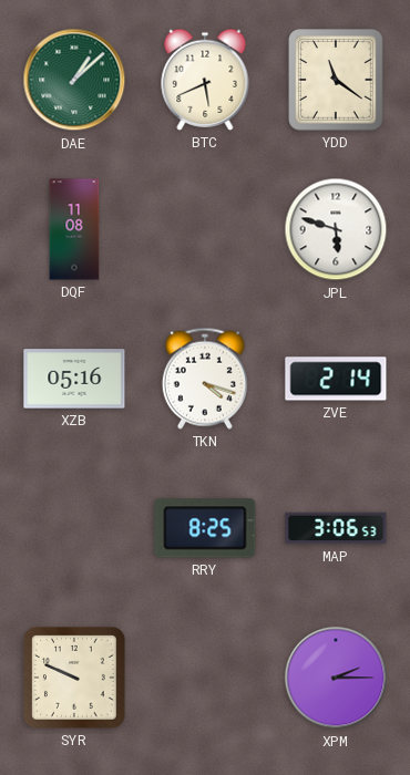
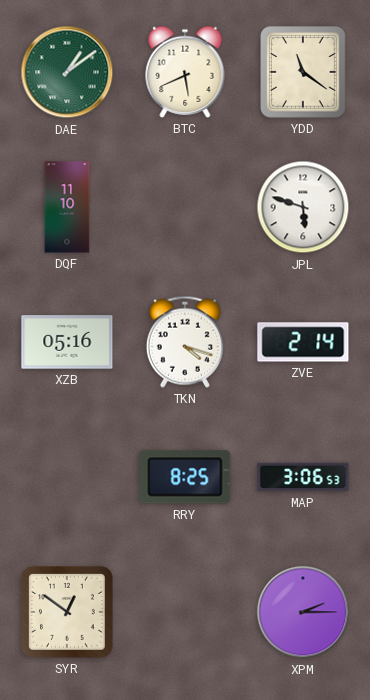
DAE: 1:08 -> 1:09
DQF: 11:08 -> 11:10
SYR: 9:49 -> 12:51
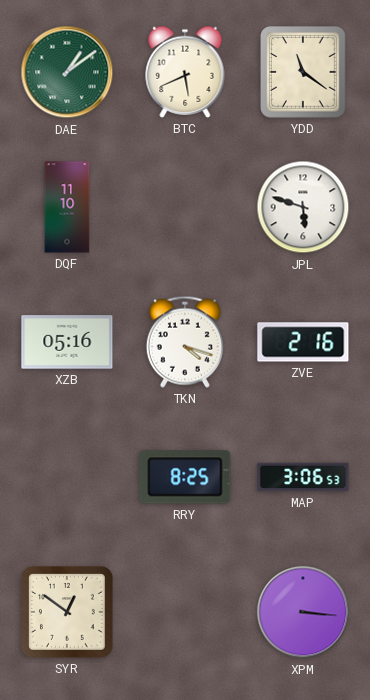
ZVE: 2:14 -> 2:16
XPM: 2:15 -> 3:16
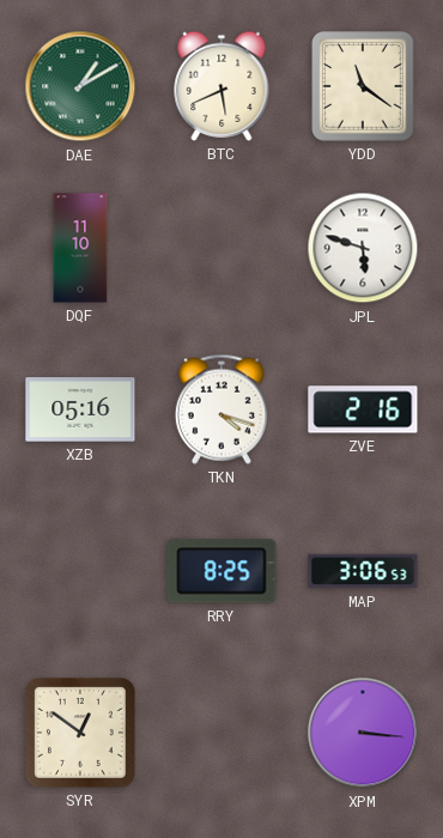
DAE: 1:09 -> 1:10
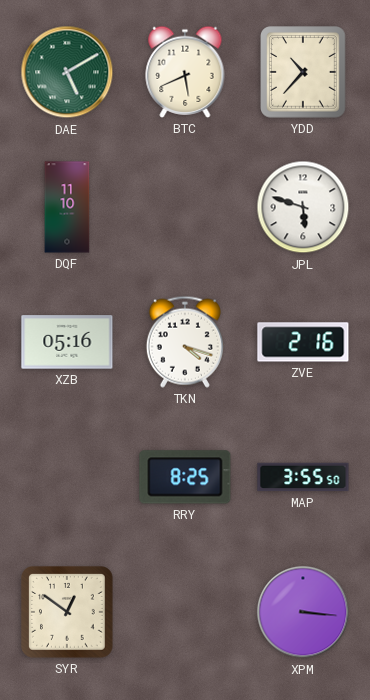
DAE: 1:10 -> 5:10
YDD: 11:21 -> 10:37
MAP: 3:06 -> 3:55
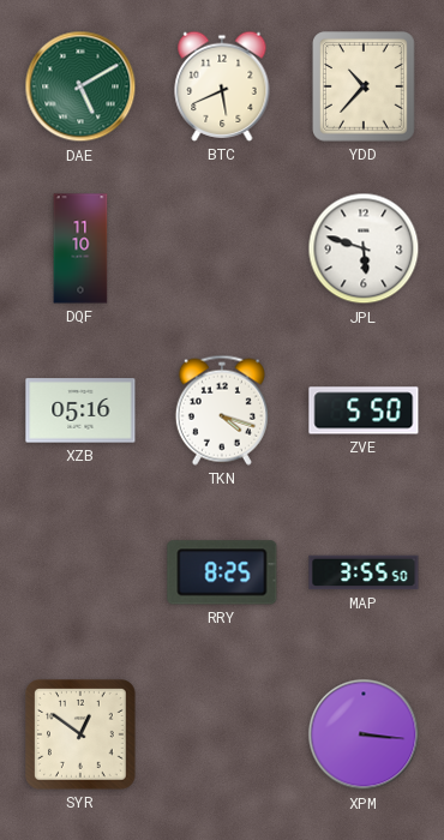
ZVE: 2:16 -> 5:50
